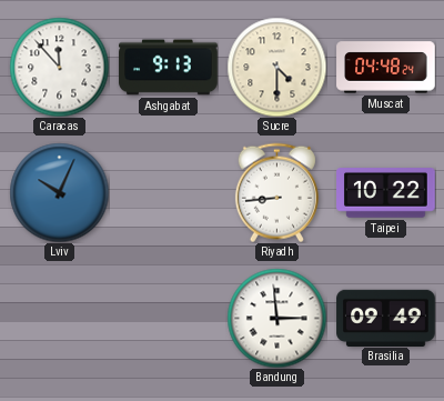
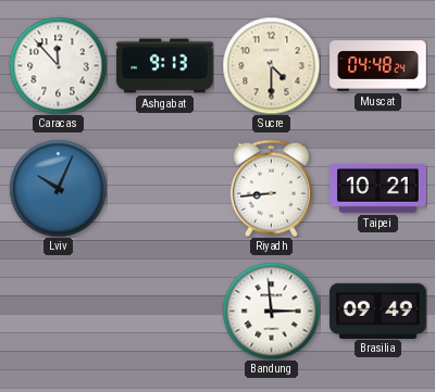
Taipei: 10:22 -> 10:21
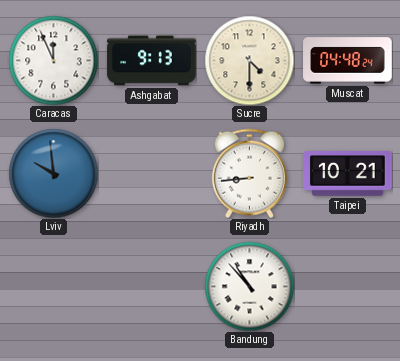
Caracas: 11:53 -> 11:56
Lviv: 10:04 -> 9:59
Bandung: 2:59 -> 10:53
Brasilia: 09:49 -> none
